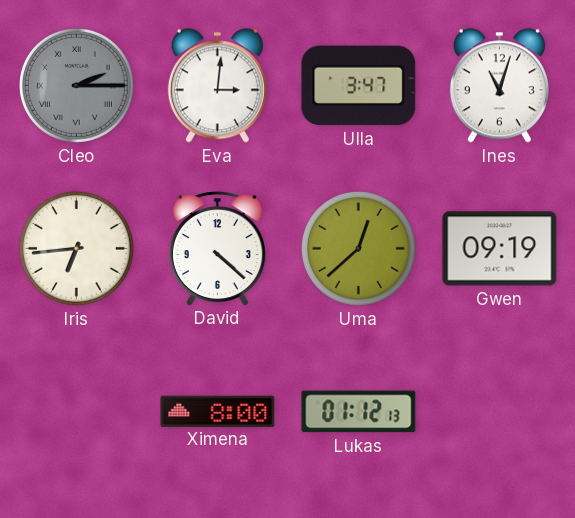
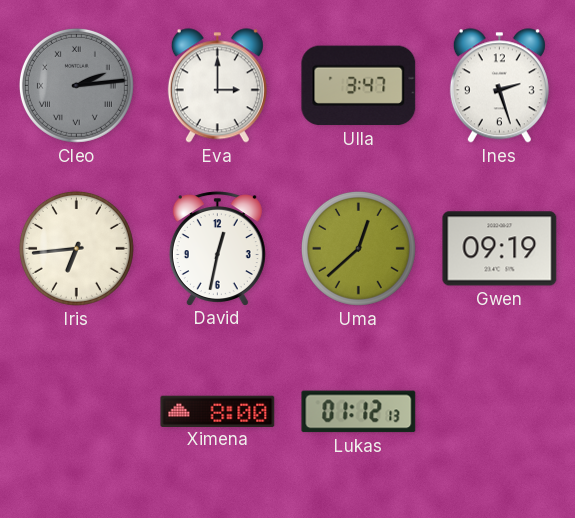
Cleo: 2:15 -> 2:14
Eva: 3:01 -> 3:00
Ines: 11:03 -> 2:27
David: 4:22 -> 12:32
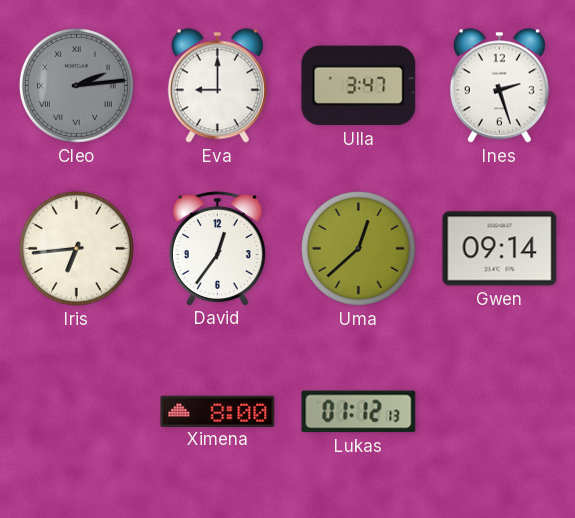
Eva: 3:00 -> 9:00
David: 12:32 -> 12:36
Gwen: 09:19 -> 09:14
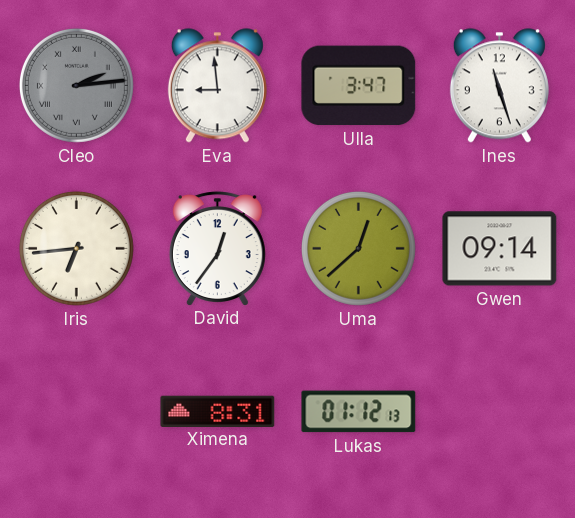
Eva: 9:00 -> 8:59
Ines: 2:27 -> 11:27
Ximena: 8:00 -> 8:31
